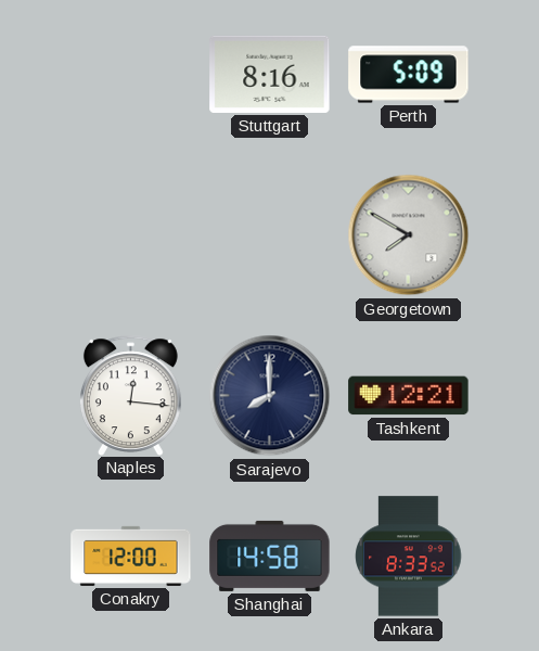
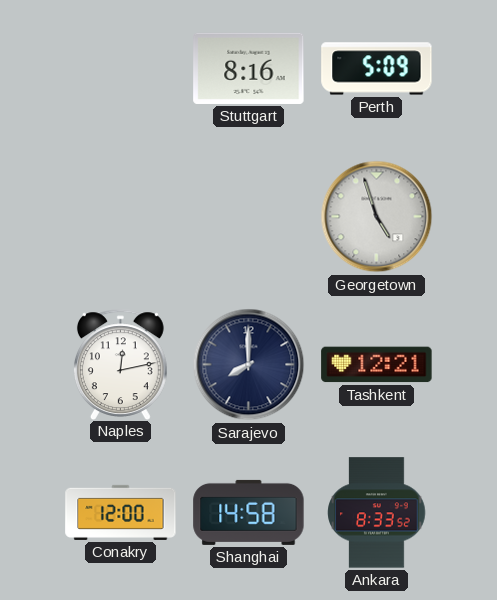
Georgetown: 7:50 -> 4:57
Naples: 12:16 -> 12:13
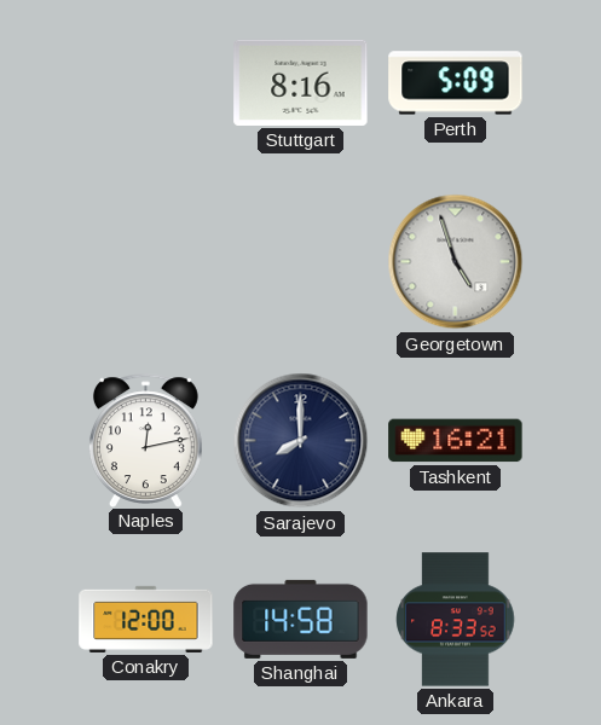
Tashkent: 12:21 -> 16:21
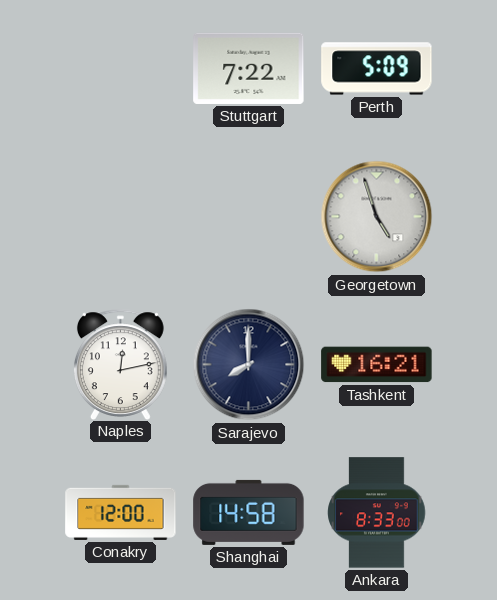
Stuttgart: 8:16 -> 7:22
Ankara: 8:33:52 -> 8:33:00
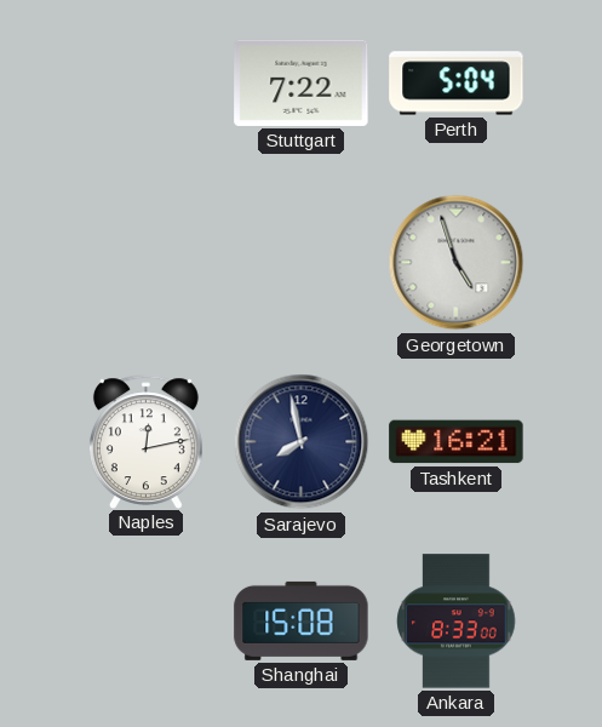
Perth: 5:09 -> 5:04
Sarajevo: 8:00 -> 7:58
Conakry: 12:00 -> none
Shanghai: 14:58 -> 15:08
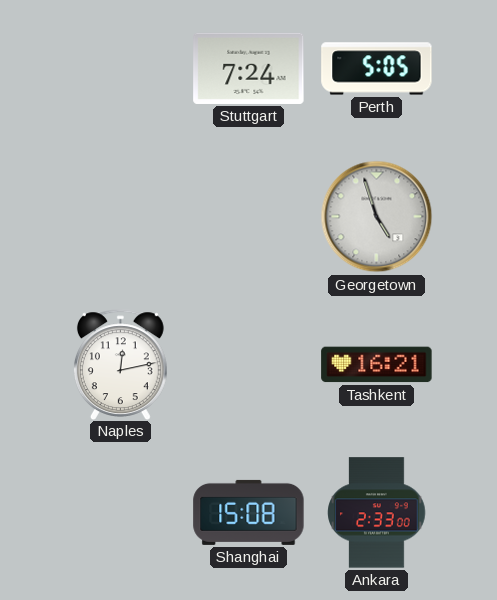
Stuttgart: 7:22 -> 7:24
Perth: 5:04 -> 5:05
Sarajevo: 7:58 -> none
Ankara: 8:33 -> 2:33
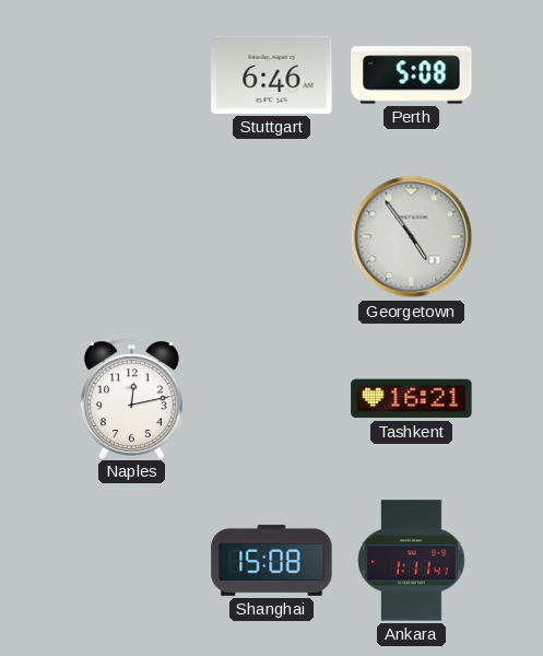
Stuttgart: 7:24 -> 6:46
Perth: 5:05 -> 5:08
Georgetown: 4:57 -> 4:54
Ankara: 2:33 -> 1:11
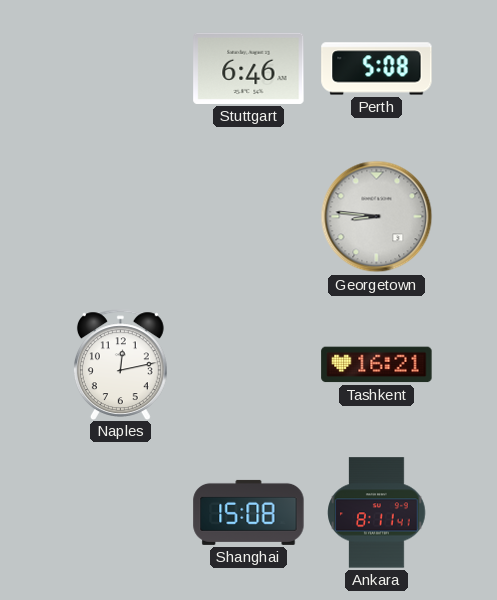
Georgetown: 4:54 -> 8:46
Ankara: 1:11 -> 8:11
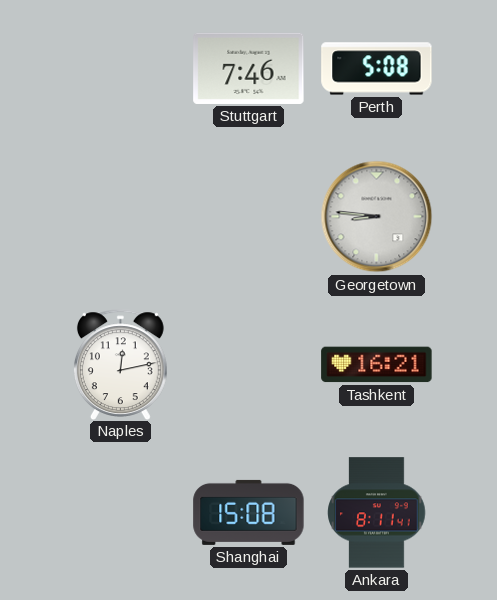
Stuttgart: 6:46 -> 7:46
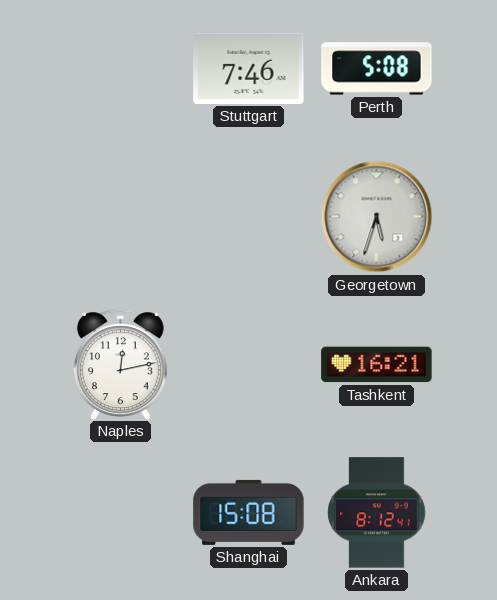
Georgetown: 8:46 -> 5:33
Ankara: 8:11 -> 8:12
